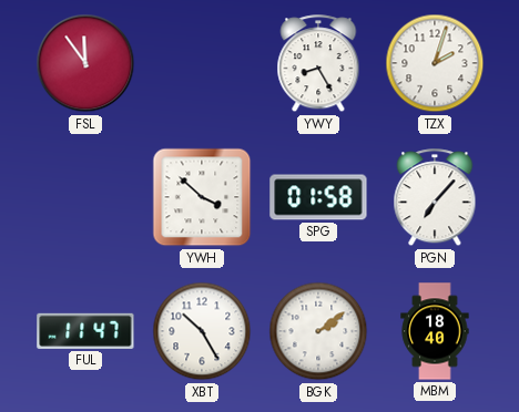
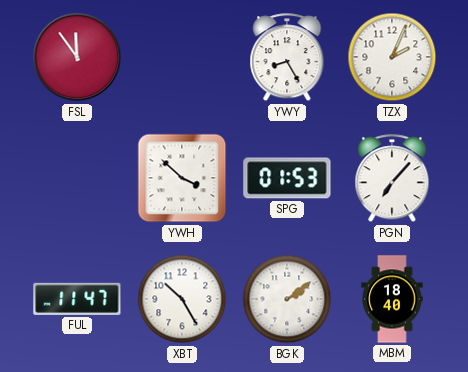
TZX: 2:03 -> 2:04
SPG: 01:58 -> 01:53
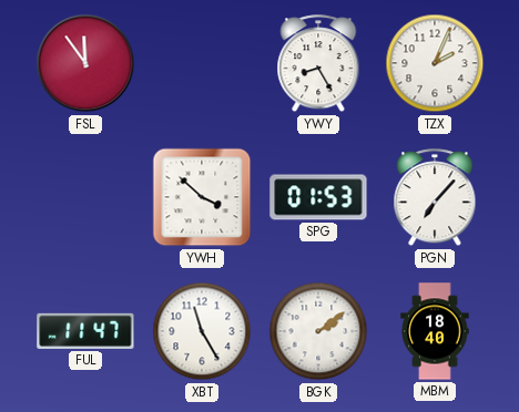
XBT: 10:25 -> 11:25
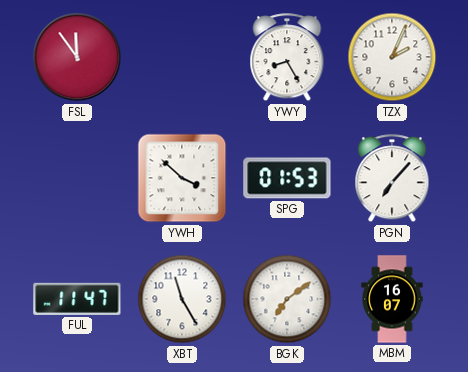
BGK: 2:09 -> 7:09
MBM: 18:40 -> 16:07
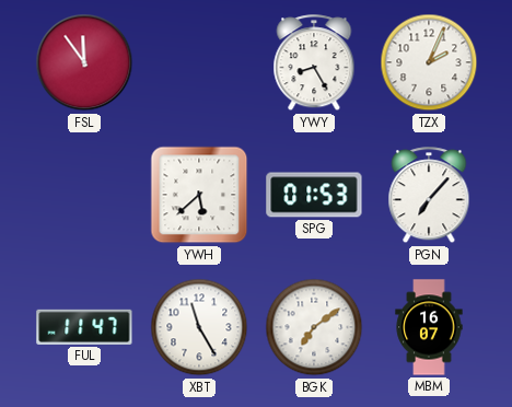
YWH: 3:52 -> 5:38
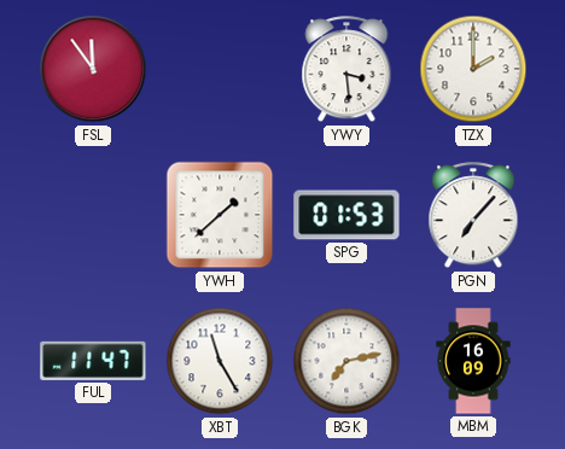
YWY: 8:25 -> 3:29
TZX: 2:04 -> 2:00
YWH: 5:38 -> 1:38
BGK: 7:09 -> 7:13
MBM: 16:07 -> 16:09
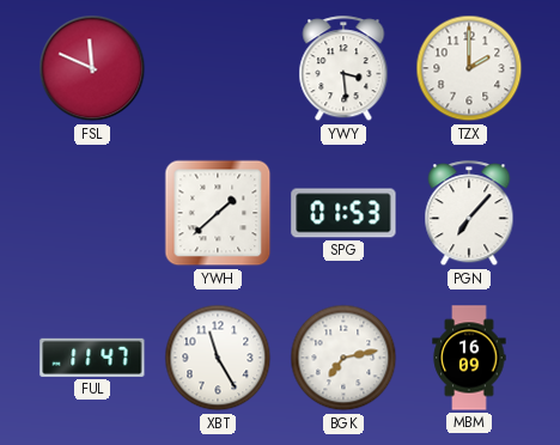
FSL: 11:54 -> 11:49
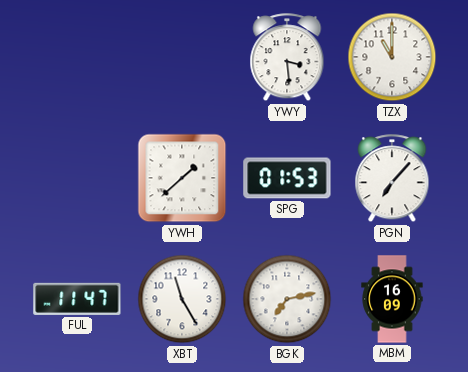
FSL: 11:49 -> none
TZX: 2:00 -> 11:00
